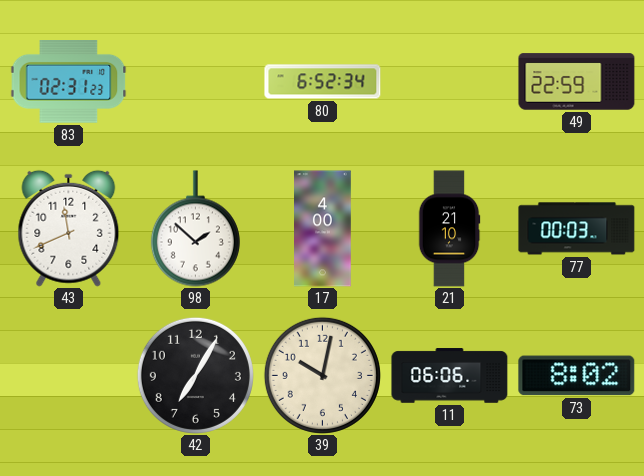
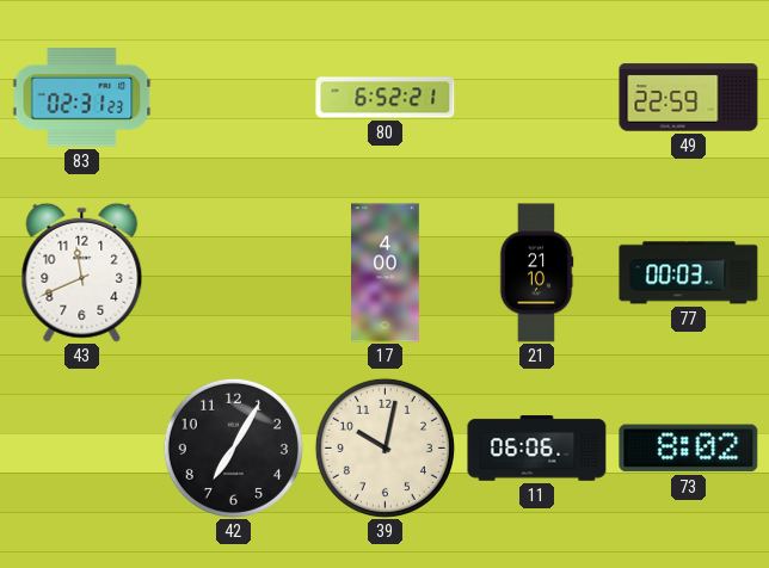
80: 6:52:34 -> 6:52:21
98: 1:52 -> none
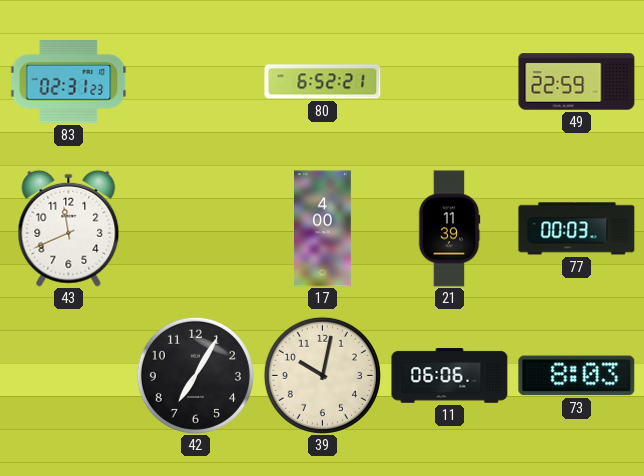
21: 21:10 -> 11:39
73: 8:02 -> 8:03
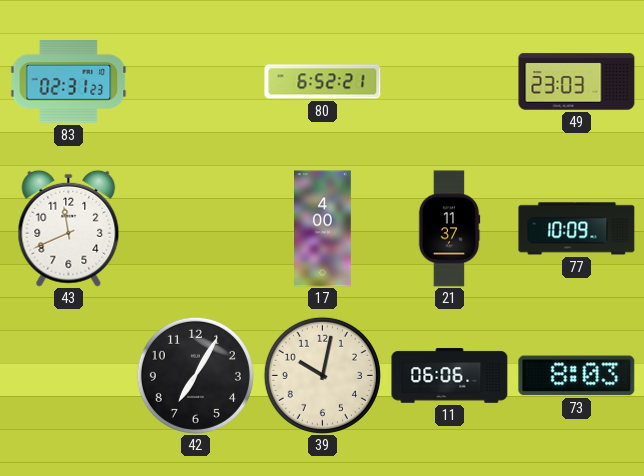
49: 22:59 -> 23:03
21: 11:39 -> 11:37
77: 00:03 -> 10:09
